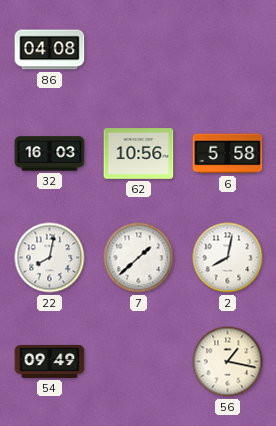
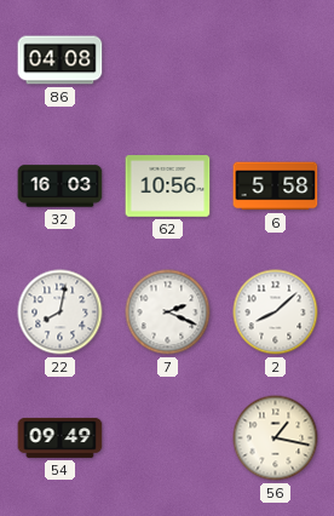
7: 1:38 -> 2:19
2: 8:02 -> 8:08
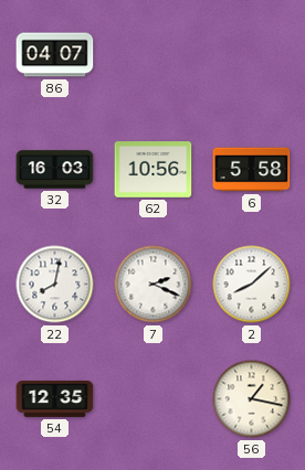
86: 04:08 -> 04:07
54: 09:49 -> 12:35
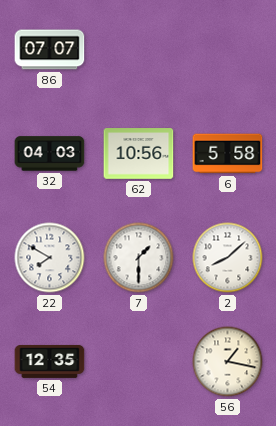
86: 04:07 -> 07:07
32: 16:03 -> 04:03
22: 8:02 -> 7:50
7: 2:19 -> 1:30
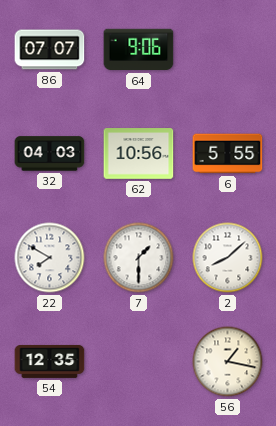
64: none -> 9:06
6: 5:58 -> 5:55
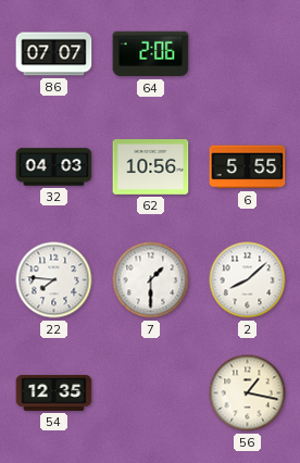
64: 9:06 -> 2:06
22: 7:50 -> 7:46
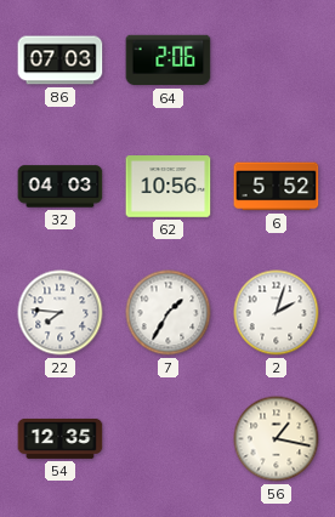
86: 07:07 -> 07:03
6: 5:55 -> 5:52
7: 1:30 -> 1:35
2: 8:08 -> 2:03
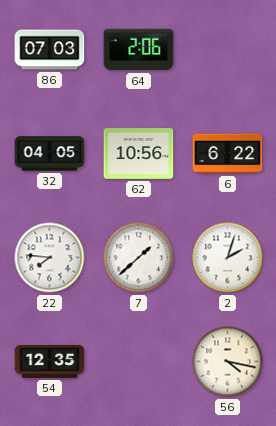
32: 04:03 -> 04:05
6: 5:52 -> 6:22
7: 1:35 -> 1:38
56: 1:17 -> 4:17
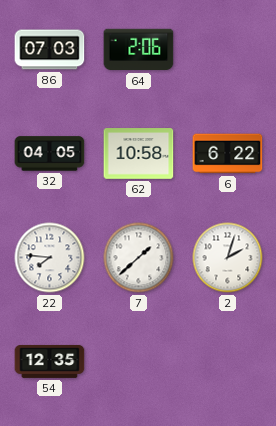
62: 10:56 -> 10:58
56: 4:17 -> none
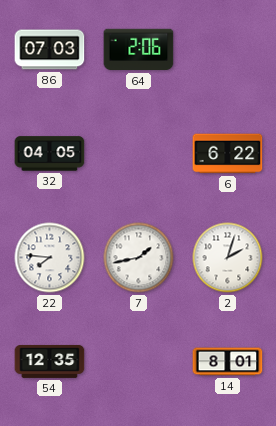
62: 10:58 -> none
7: 1:38 -> 1:43
14: none -> 8:01
